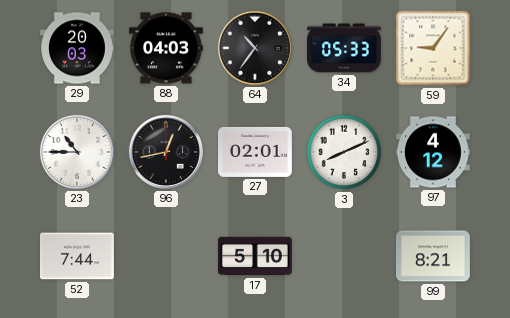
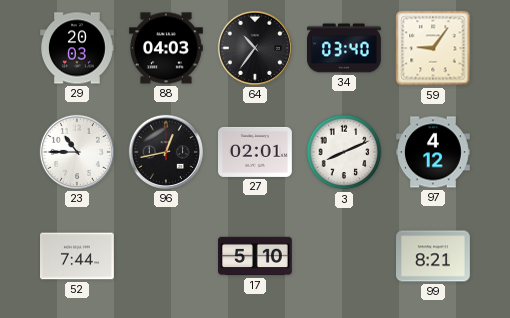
34: 05:33 -> 03:40
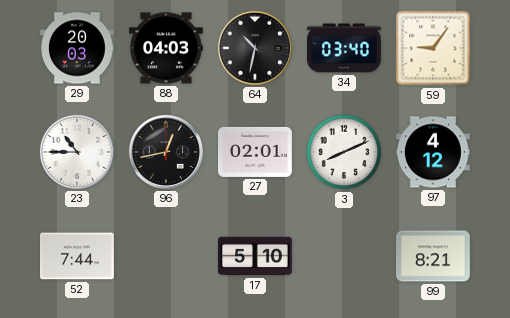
64: 10:36 -> 10:32
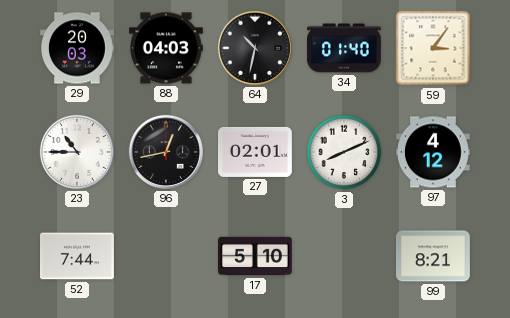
34: 03:40 -> 01:40
59: 9:06 -> 3:06
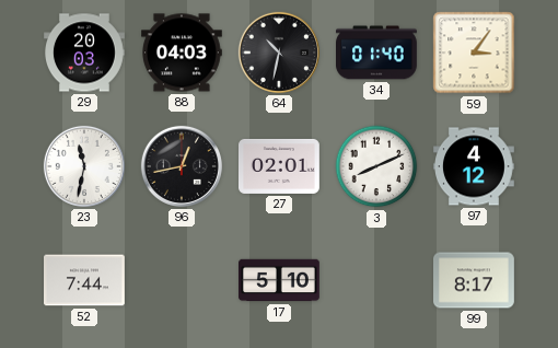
23: 10:45 -> 11:32
99: 8:21 -> 8:17
